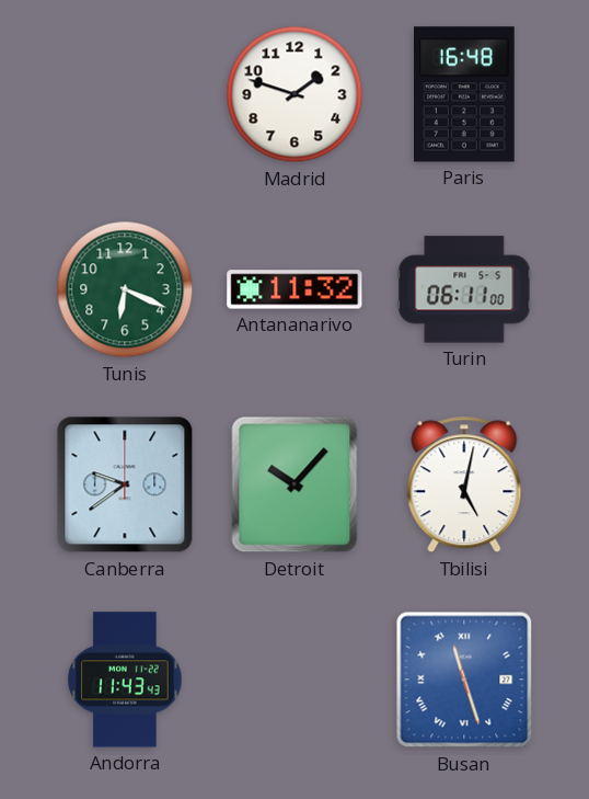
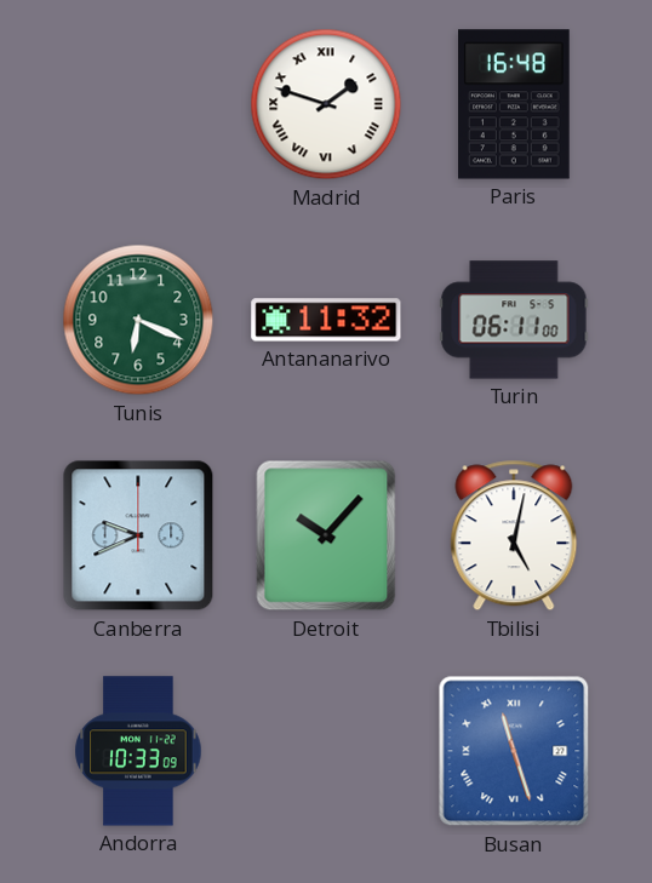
Madrid numerals: Arabic -> Roman
Canberra: 9:39 -> 9:41
Andorra: 11:43 -> 10:33
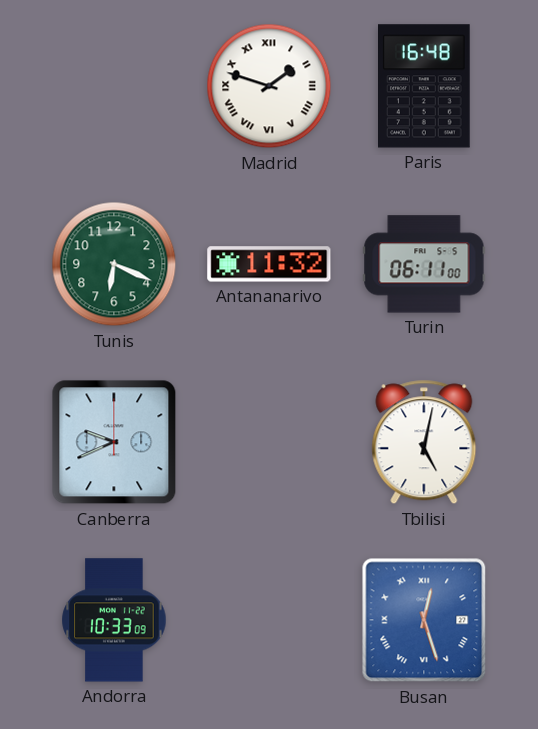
Detroit: 10:07 -> none
Busan: 11:27 -> 12:27
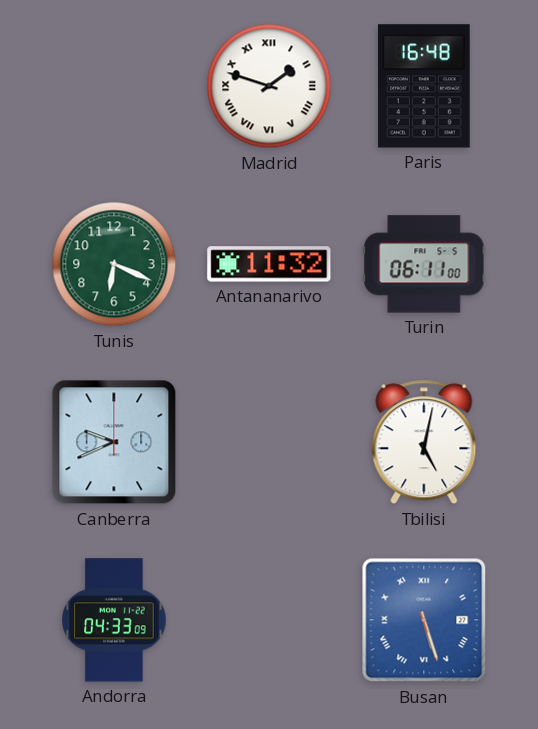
Andorra: 10:33 -> 04:33
Busan: 12:27 -> 5:27
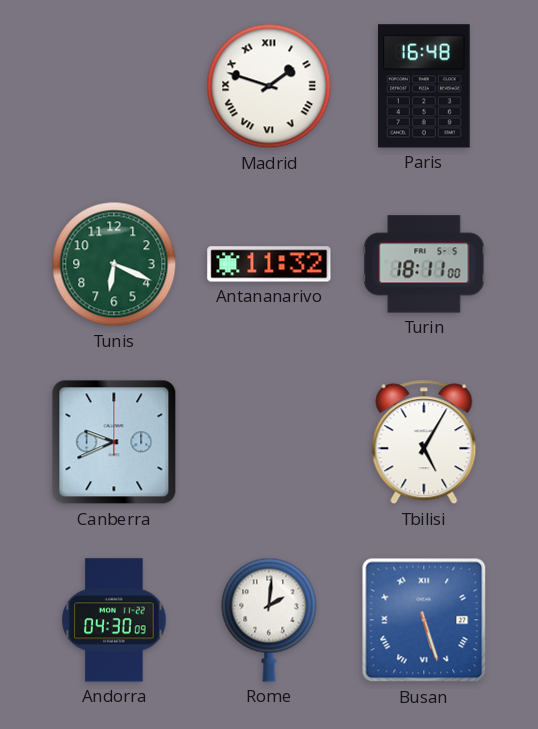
Turin: 06:11 -> 18:11
Tbilisi: 5:02 -> 5:05
Andorra: 04:33 -> 04:30
Rome: none -> 2:01
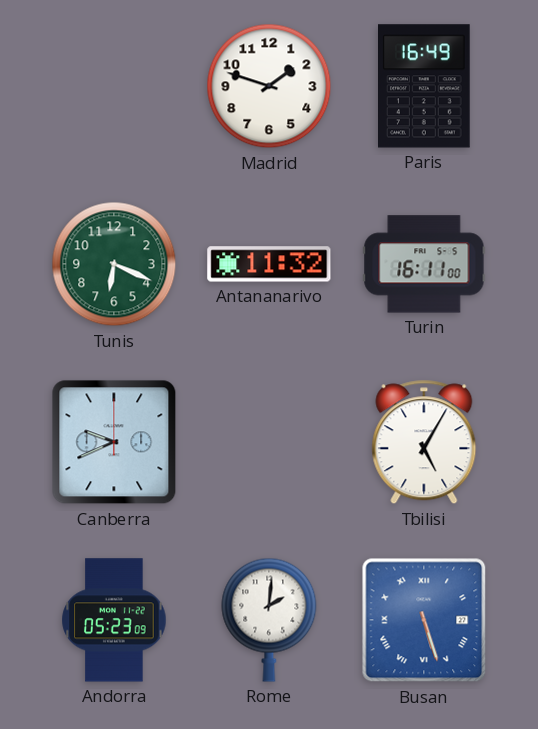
Madrid numerals: Roman -> Arabic
Paris: 16:48 -> 16:49
Turin: 18:11 -> 16:11
Andorra: 04:30 -> 05:23
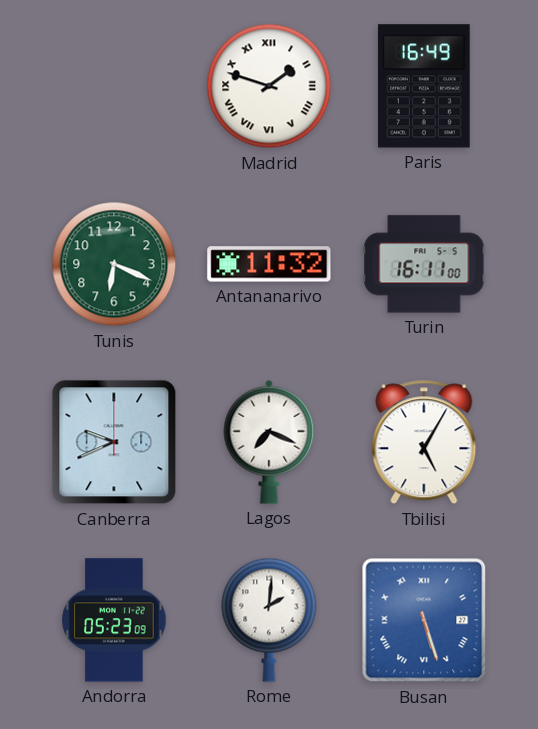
Madrid numerals: Arabic -> Roman
Lagos: none -> 7:19
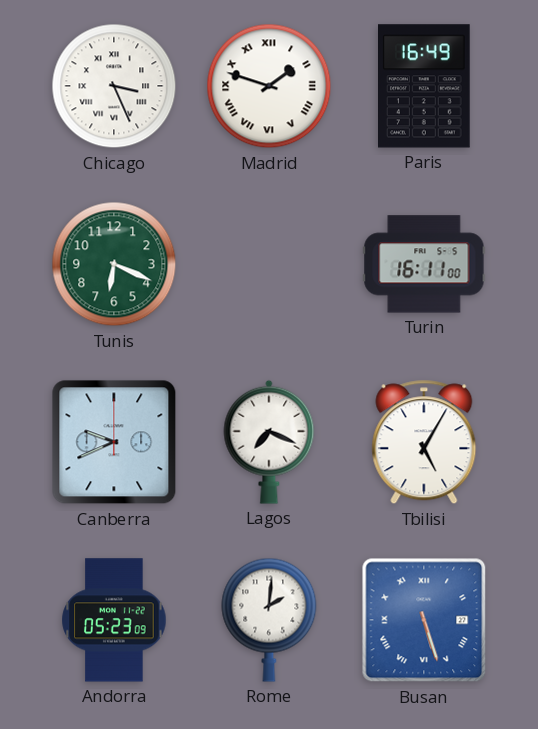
Chicago: none -> 3:26
Antananarivo: 11:32 -> none
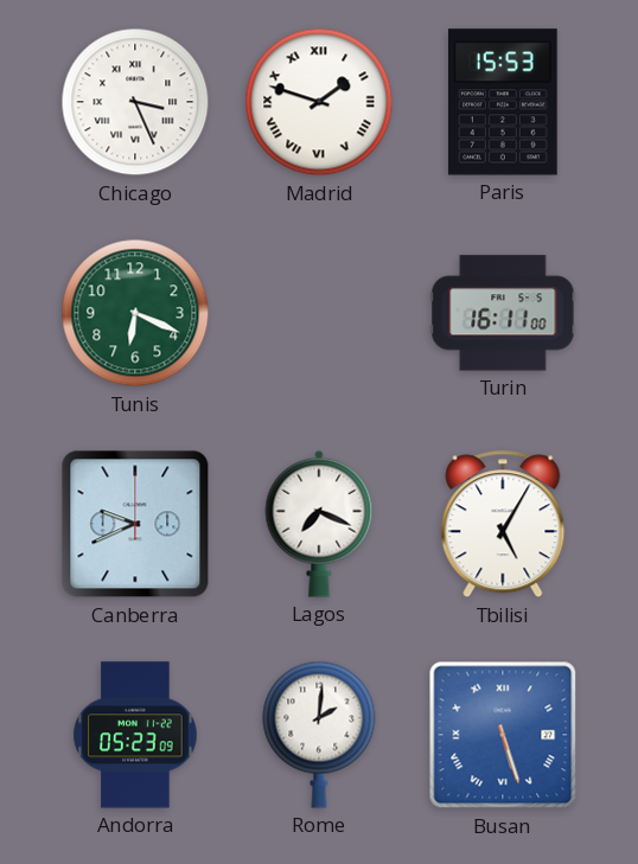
Paris: 16:49 -> 15:53
